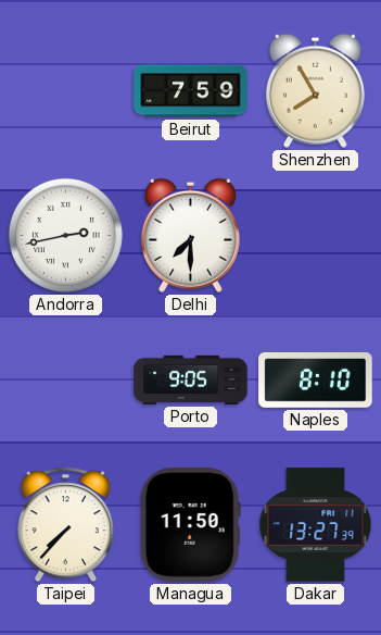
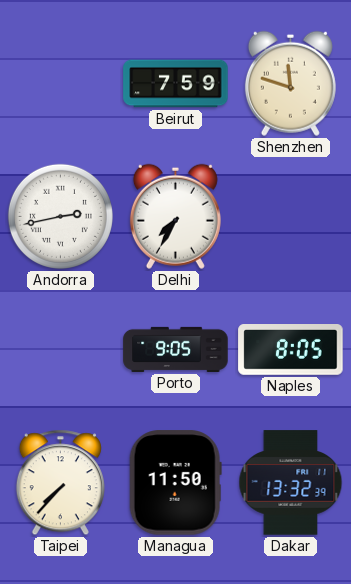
Shenzhen: 7:55 -> 11:48
Delhi: 7:30 -> 7:35
Naples: 8:10 -> 8:05
Dakar: 13:27 -> 13:32
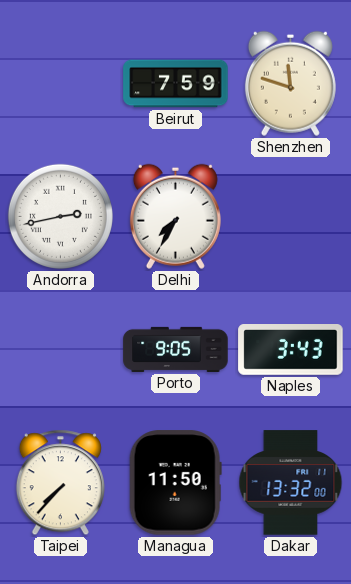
Naples: 8:05 -> 3:43
Dakar: 13:32:39 -> 13:32:00
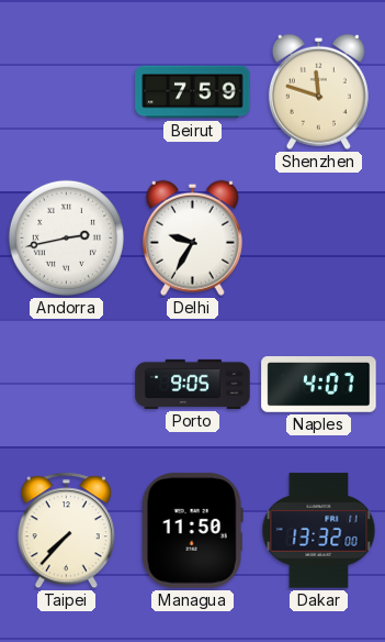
Delhi: 7:35 -> 9:35
Naples: 3:43 -> 4:07
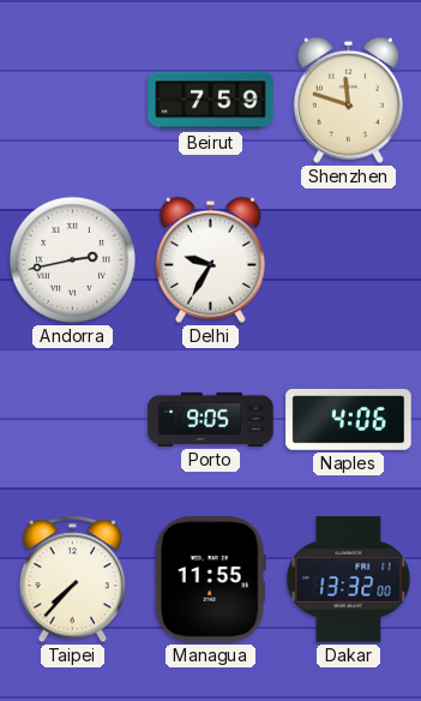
Naples: 4:07 -> 4:06
Managua: 11:50 -> 11:55
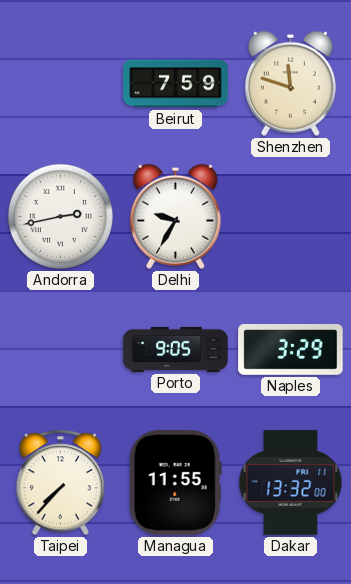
Naples: 4:06 -> 3:29
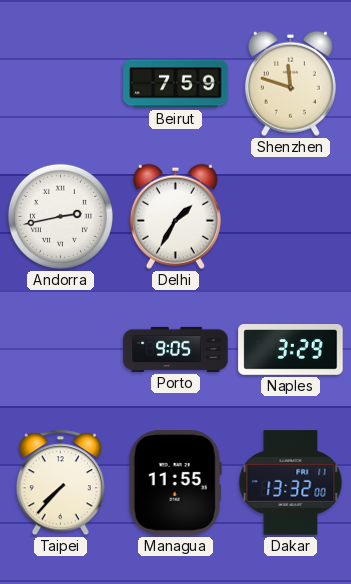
Delhi: 9:35 -> 1:35
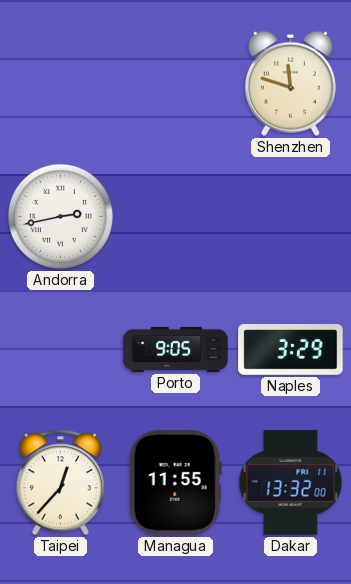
Beirut: 7:59 -> none
Delhi: 1:35 -> none
Taipei: 7:37 -> 12:37
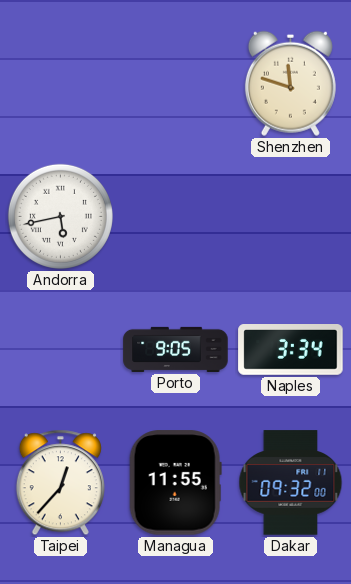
Andorra: 2:43 -> 5:43
Naples: 3:29 -> 3:34
Dakar: 13:32 -> 09:32
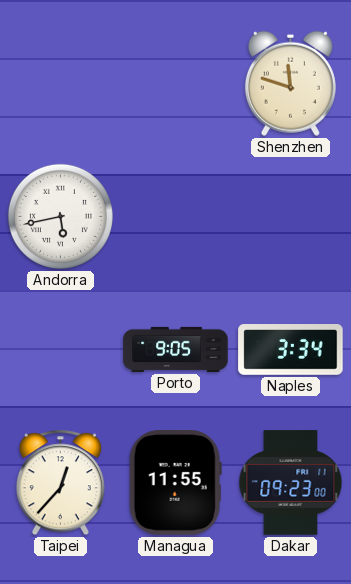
Dakar: 09:32 -> 09:23
